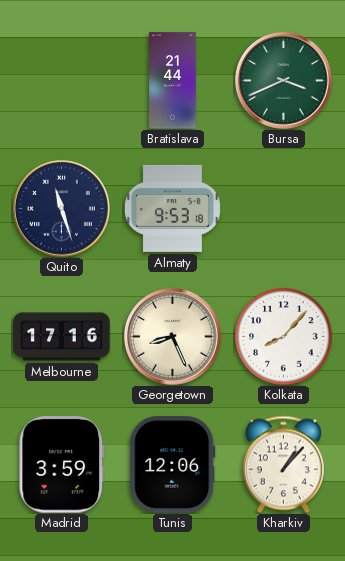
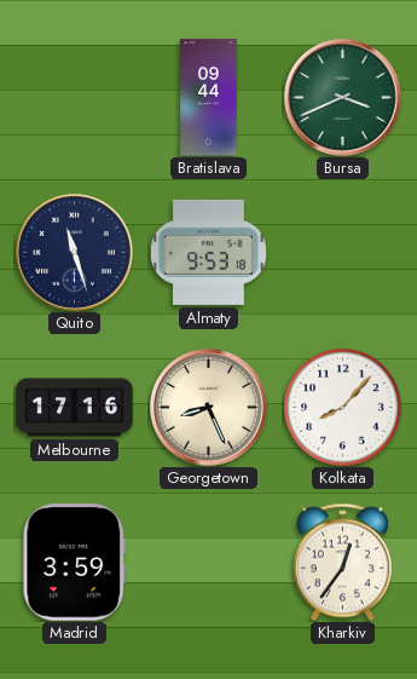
Bratislava: 21:44 -> 09:44
Tunis: 12:06 -> none
Kharkiv: 1:07 -> 12:36
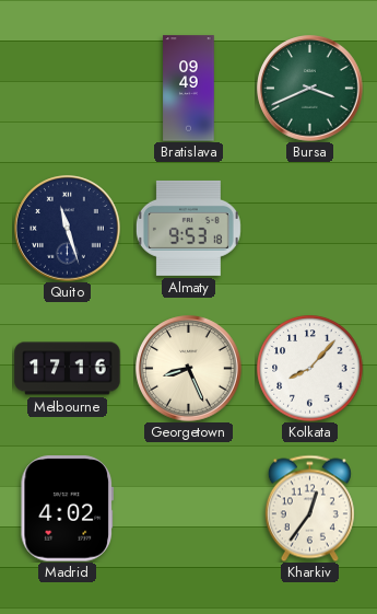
Bratislava: 09:44 -> 09:49
Madrid: 3:59 -> 4:02
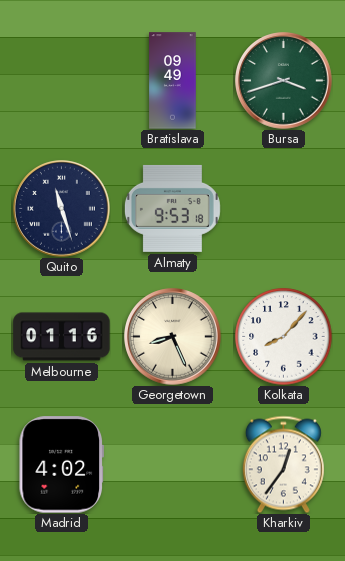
Bursa: 3:41 -> 3:42
Melbourne: 17:16 -> 01:16
